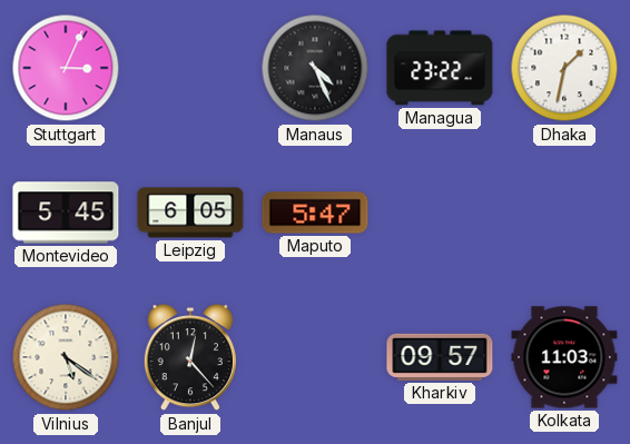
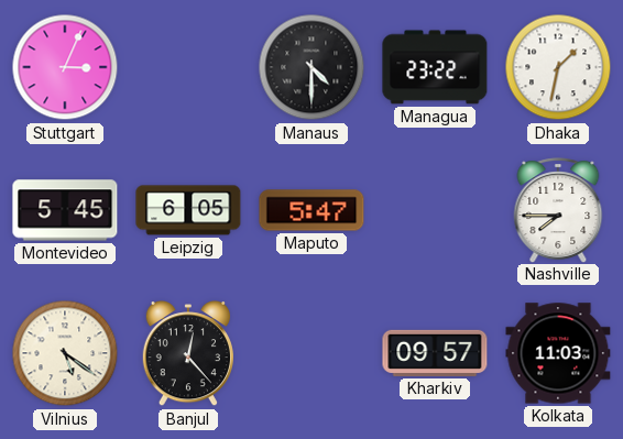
Manaus: 4:26 -> 4:30
Nashville: none -> 7:45
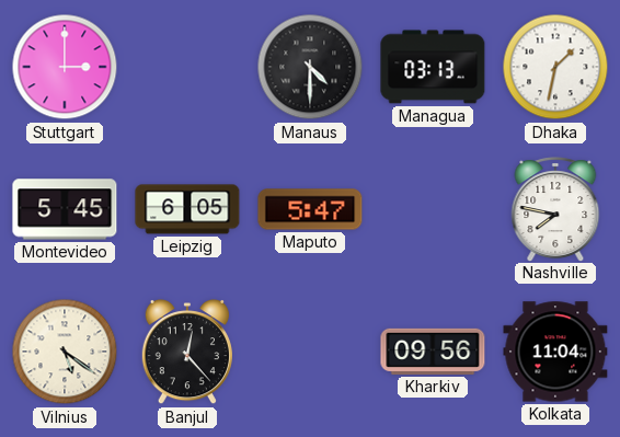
Stuttgart: 3:04 -> 3:00
Managua: 23:22 -> 03:13
Nashville: 7:45 -> 7:47
Kharkiv: 09:57 -> 09:56
Kolkata: 11:03 -> 11:04
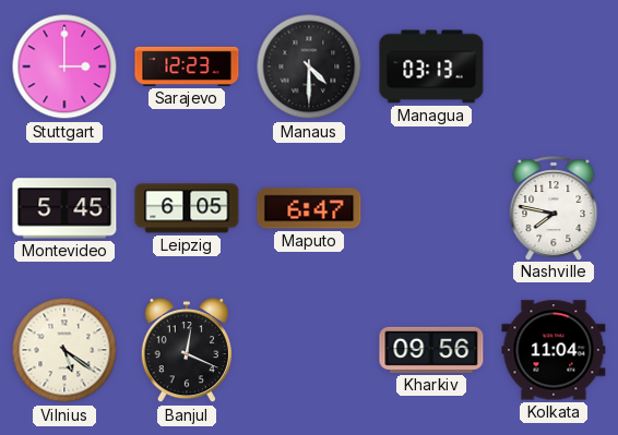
Sarajevo: none -> 12:23
Dhaka: 1:32 -> none
Maputo: 5:47 -> 6:47
Banjul: 12:23 -> 12:19
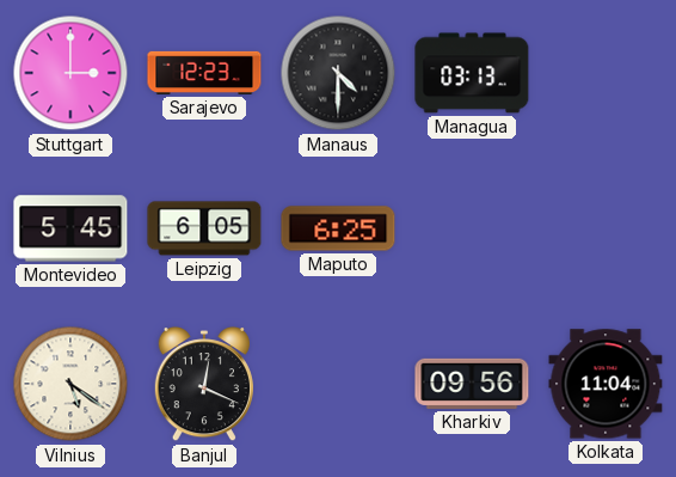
Maputo: 6:47 -> 6:25
Nashville: 7:47 -> none
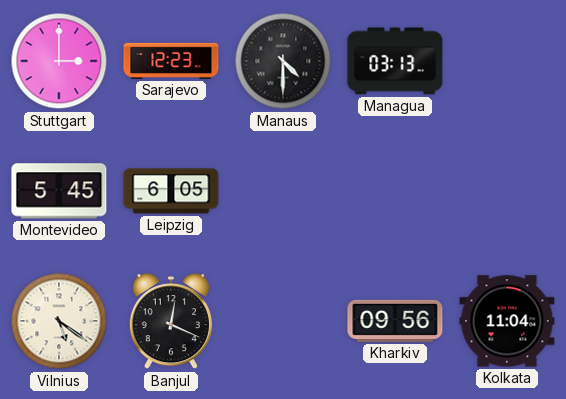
Maputo: 6:25 -> none
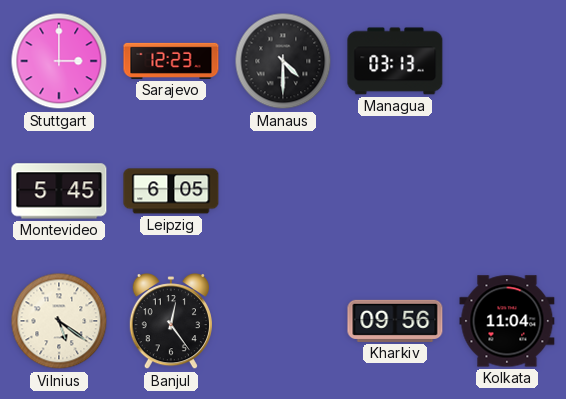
Banjul: 12:19 -> 12:24
